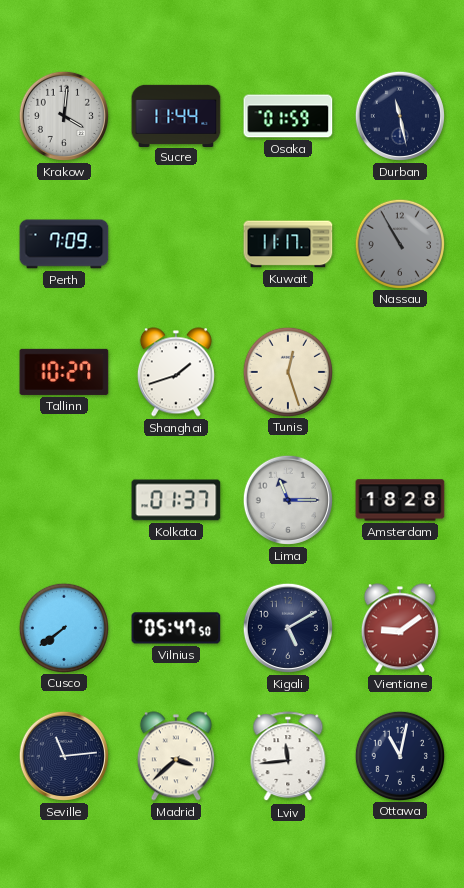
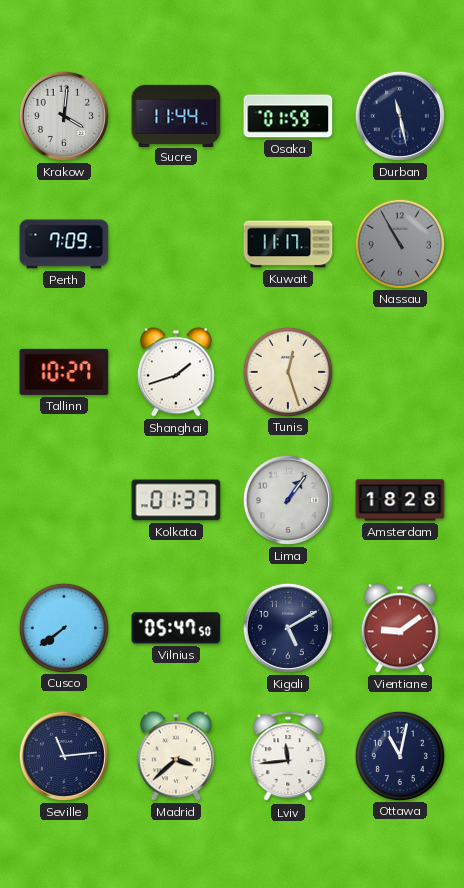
Lima: 11:15 -> 1:06
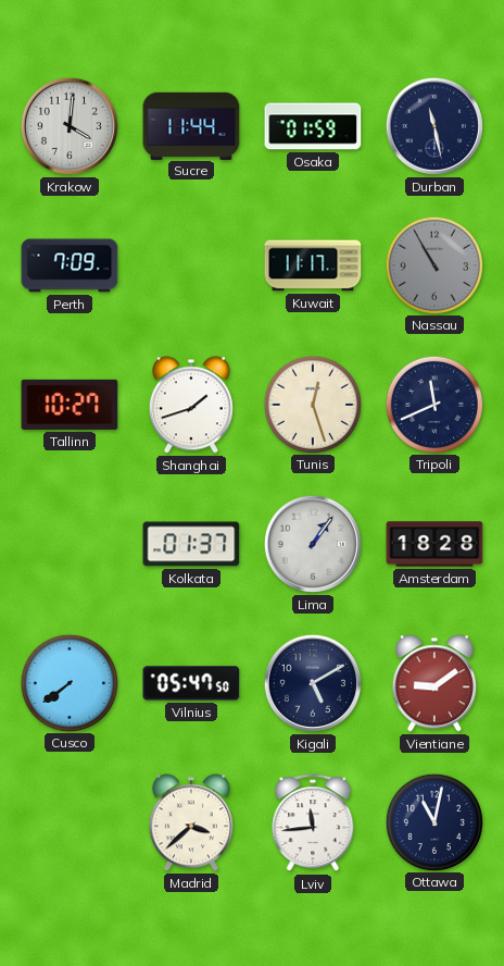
Tripoli: none -> 11:41
Seville: 11:14 -> none
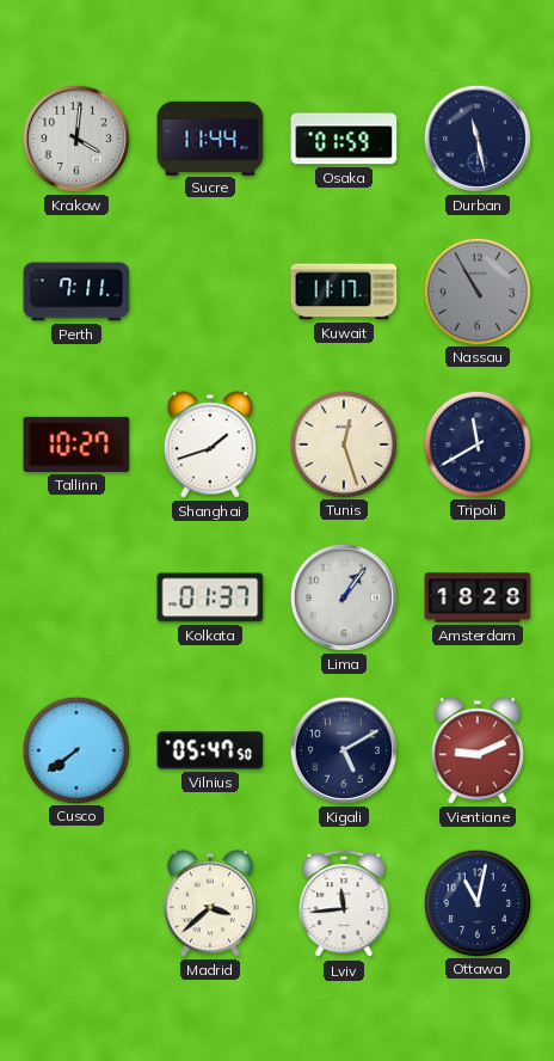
Perth: 7:09 -> 7:11
Tripoli: 11:41 -> 11:40
Vientiane: 9:09 -> 9:11
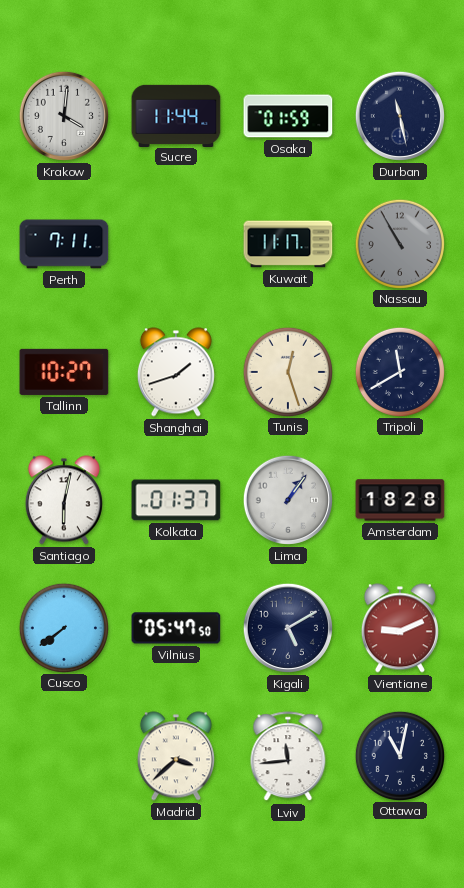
Santiago: none -> 6:02
